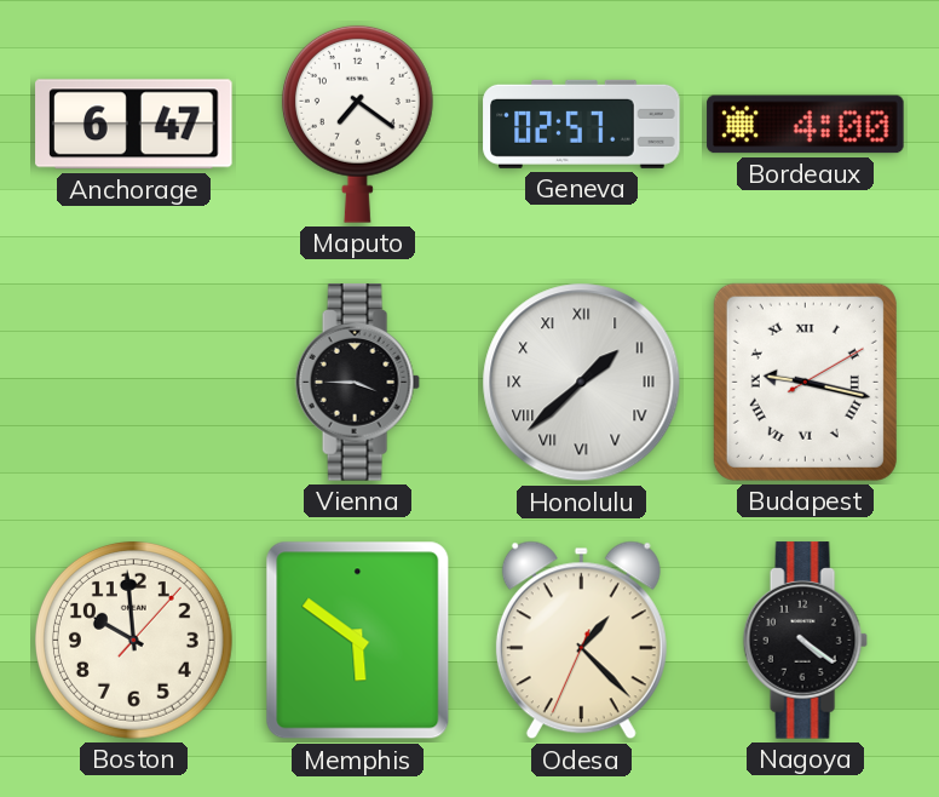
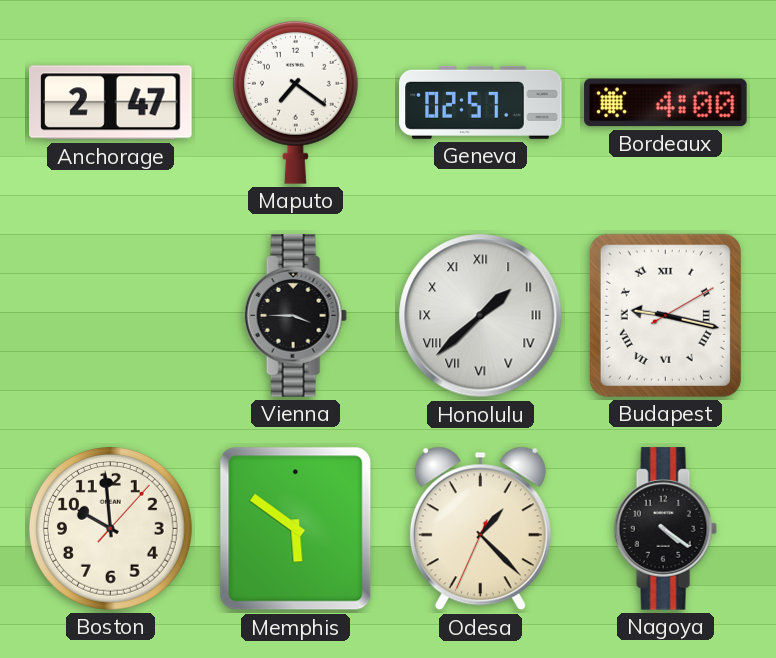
Anchorage: 6:47 -> 2:47
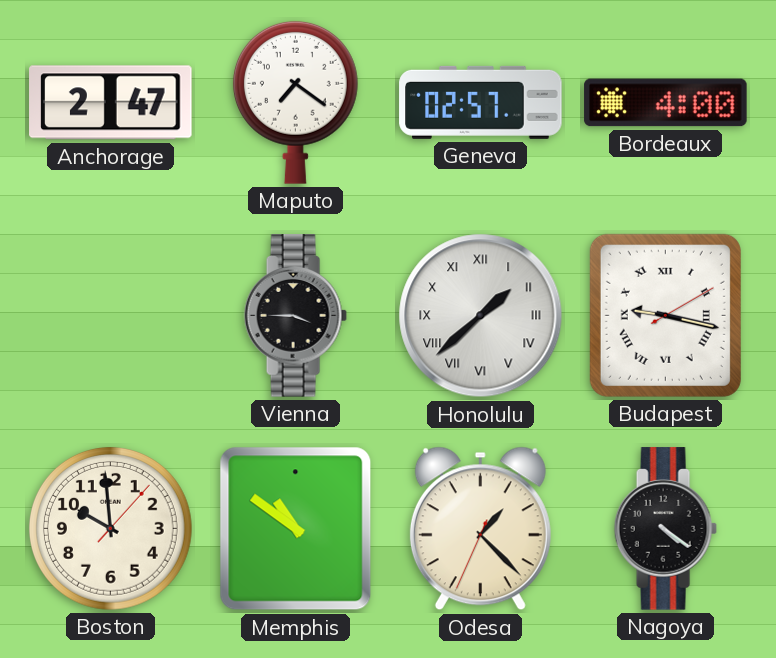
Memphis: 5:51 -> 10:51
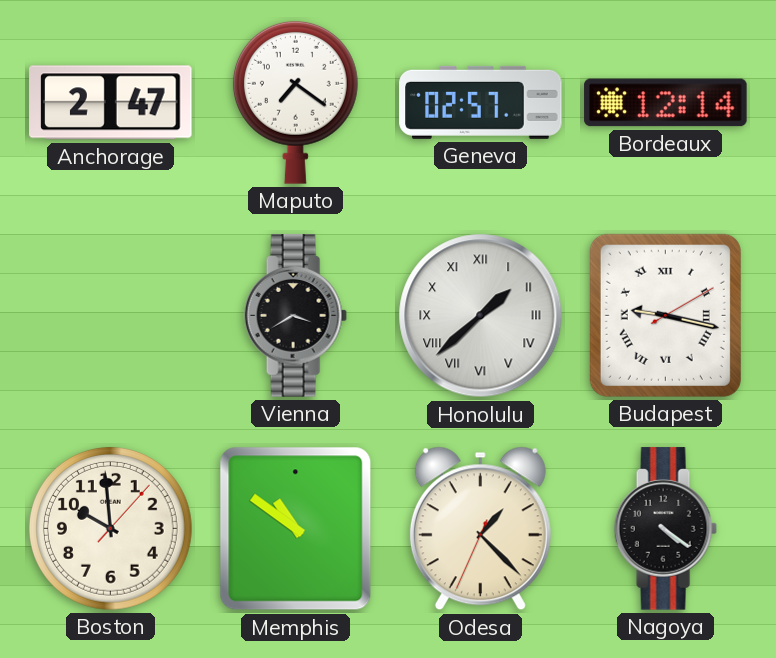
Bordeaux: 4:00 -> 12:14
Vienna: 3:45 -> 3:40
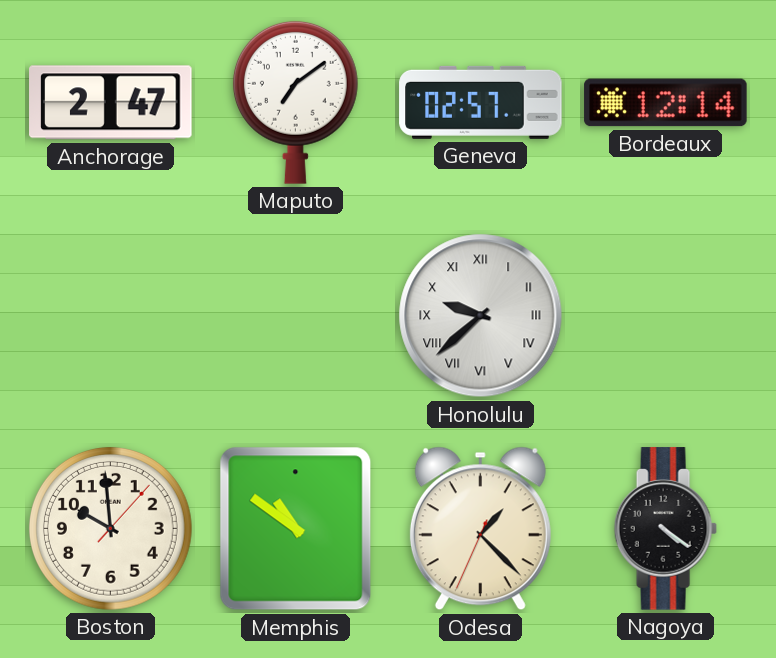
Maputo: 7:21 -> 7:09
Vienna: 3:40 -> none
Honolulu: 1:38 -> 9:38
Budapest: 9:17 -> none
